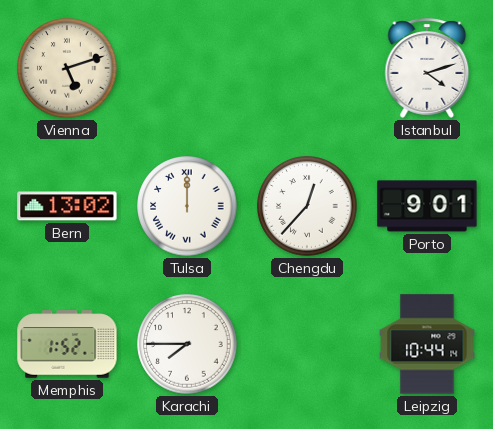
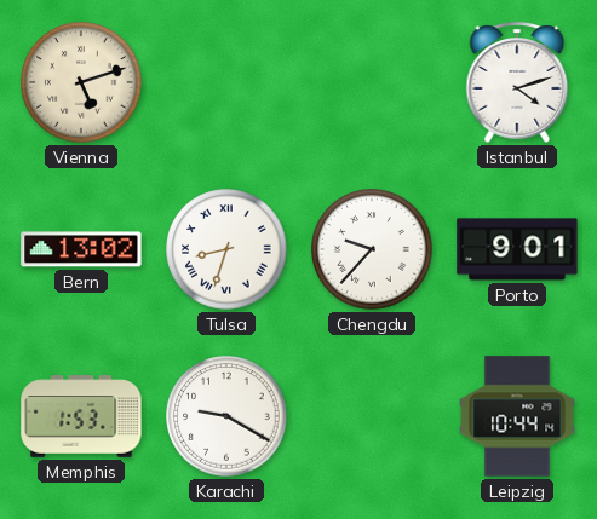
Tulsa: 12:00 -> 8:33
Chengdu: 12:37 -> 9:37
Memphis: 1:52 -> 1:53
Karachi: 7:45 -> 9:20
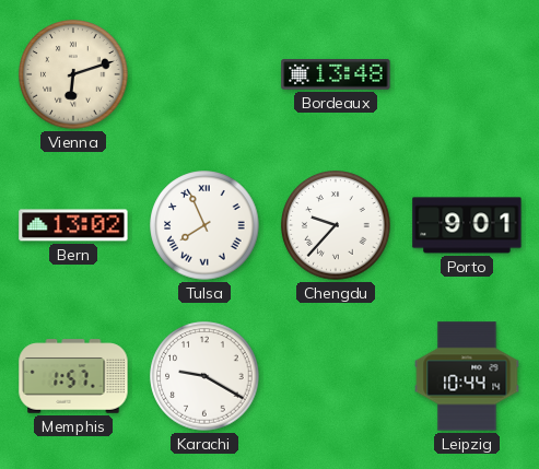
Vienna: 5:12 -> 6:12
Bordeaux: none -> 13:48
Istanbul: 4:12 -> none
Tulsa: 8:33 -> 7:56
Memphis: 1:53 -> 1:57
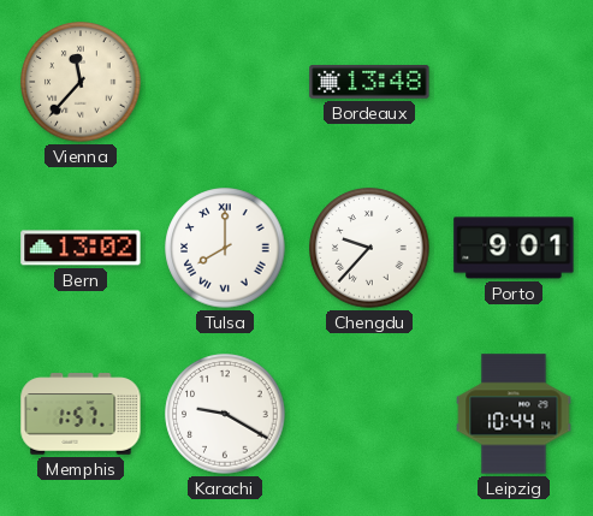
Vienna: 6:12 -> 11:37
Tulsa: 7:56 -> 8:00
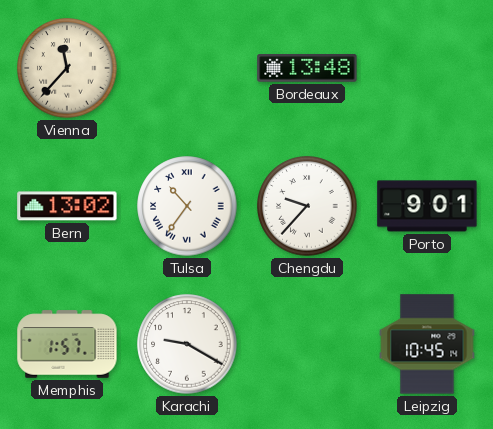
Tulsa: 8:00 -> 10:36
Leipzig: 10:44 -> 10:45
